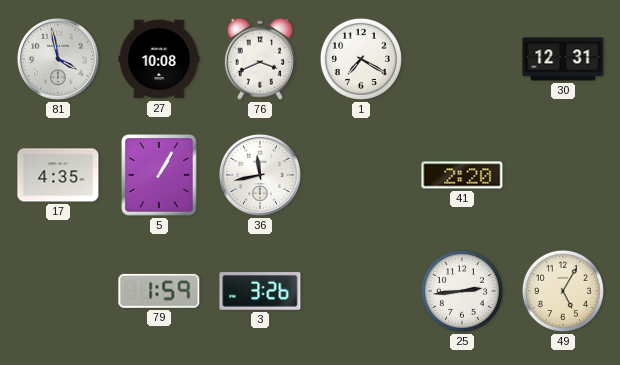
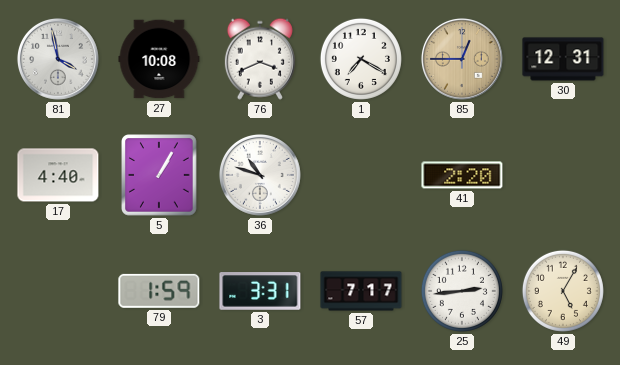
85: none -> 12:45
17: 4:35 -> 4:40
36: 11:43 -> 10:48
3: 3:26 -> 3:31
57: none -> 7:17
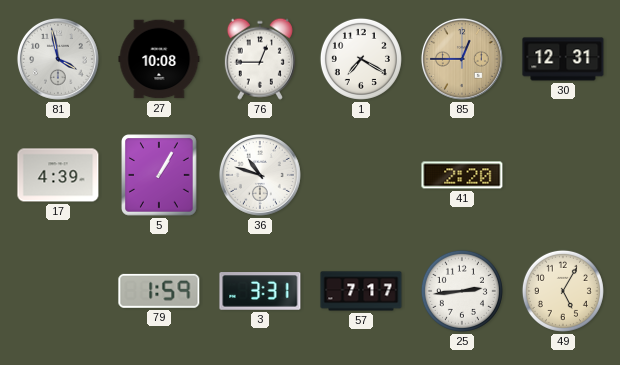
76: 3:41 -> 12:45
17: 4:40 -> 4:39
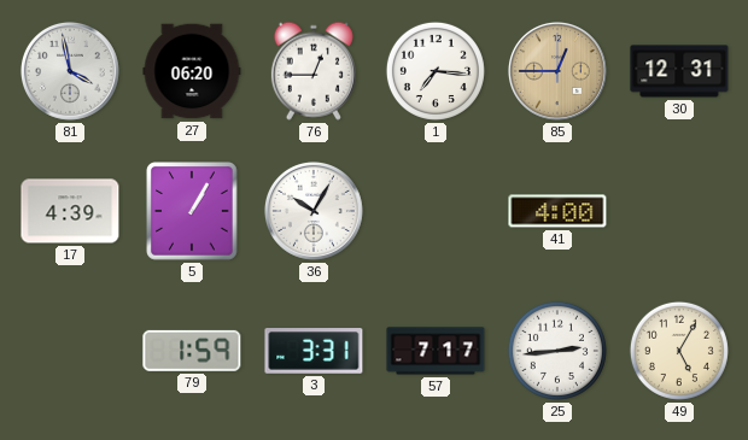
27: 10:08 -> 06:20
1: 7:20 -> 7:16
36: 10:48 -> 10:05
41: 2:20 -> 4:00
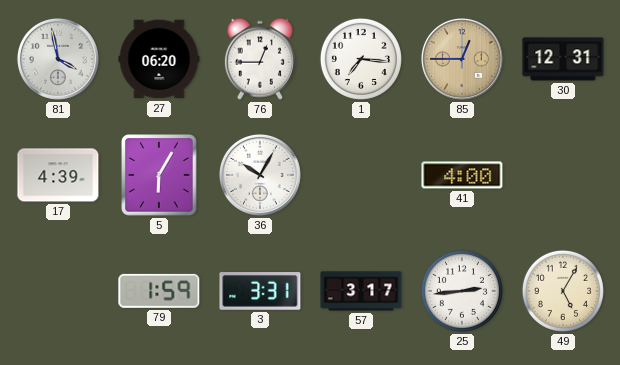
5: 1:05 -> 6:05
57: 7:17 -> 3:17
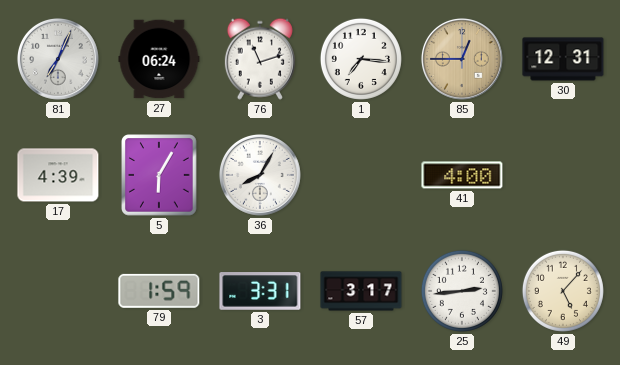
81: 3:58 -> 7:04
27: 06:20 -> 06:24
76: 12:45 -> 11:12
36: 10:05 -> 8:05
49: 5:05 -> 5:07
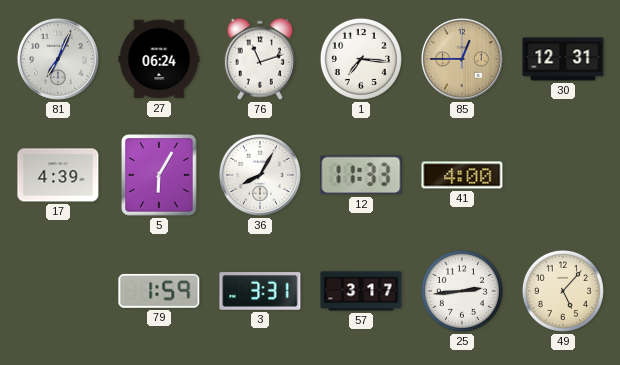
12: none -> 11:33
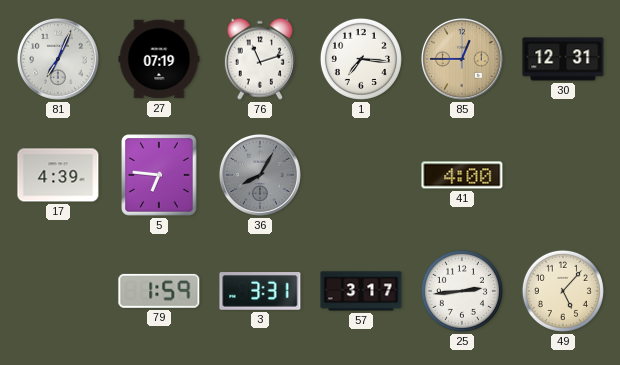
27: 06:24 -> 07:19
5: 6:05 -> 6:46
36 dial: white -> grey
12: 11:33 -> none
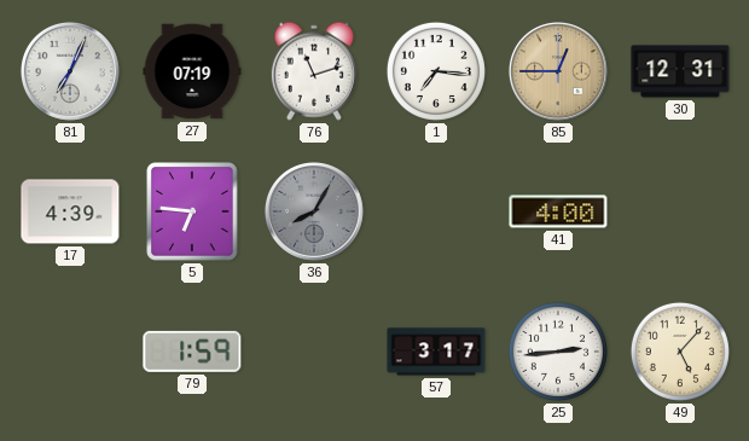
3: 3:31 -> none
